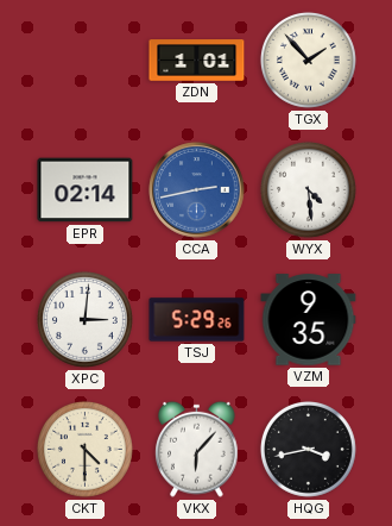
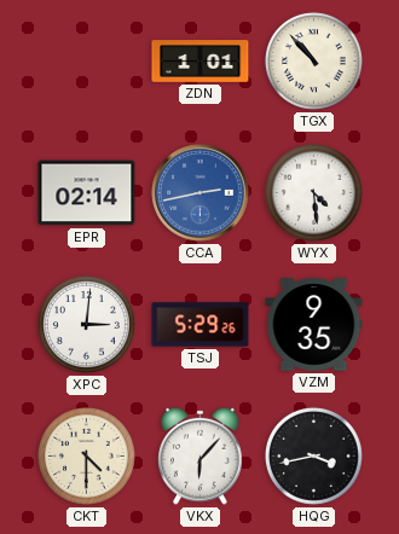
TGX: 1:53 -> 10:53
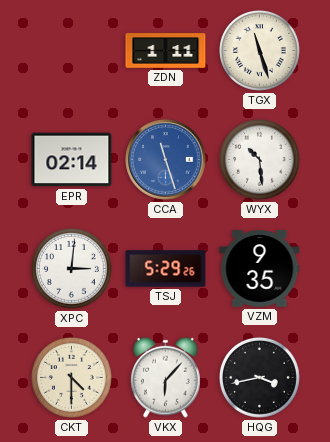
ZDN: 1:01 -> 1:11
TGX: 10:53 -> 11:27
CCA: 2:43 -> 11:27
WYX: 4:29 -> 10:29
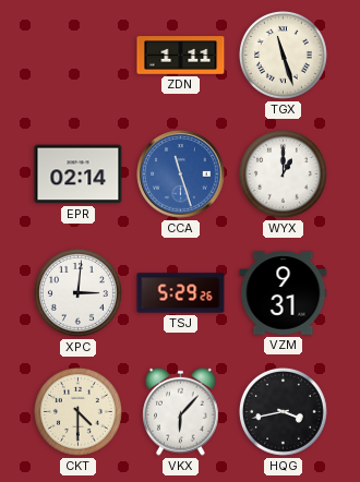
WYX: 10:29 -> 1:00
VZM: 9:35 -> 9:31
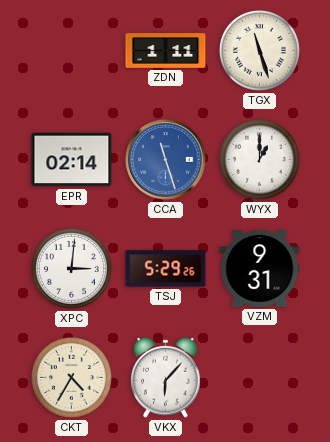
CKT: 4:30 -> 4:35
HQG: 3:43 -> none
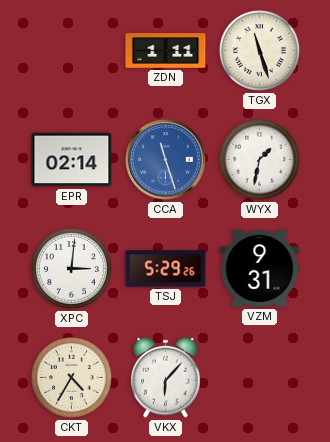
WYX: 1:00 -> 1:32
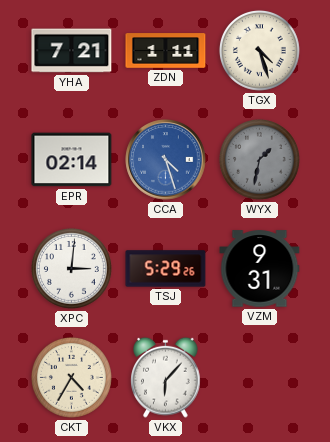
YHA: none -> 7:21
TGX: 11:27 -> 4:27
CCA: 11:27 -> 4:27
WYX dial: white -> grey
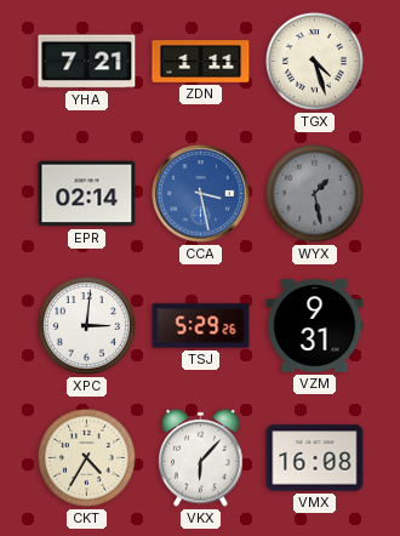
CCA: 4:27 -> 3:28
WYX: 1:32 -> 1:28
VMX: none -> 16:08
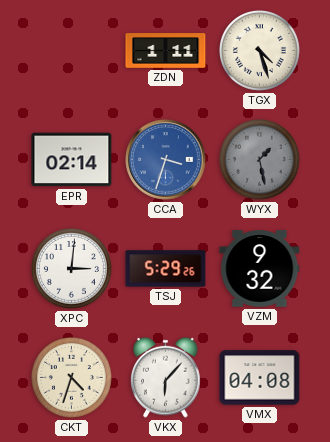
YHA: 7:21 -> none
CCA: 3:28 -> 3:33
VZM: 9:31 -> 9:32
CKT: 4:35 -> 4:33
VMX: 16:08 -> 04:08
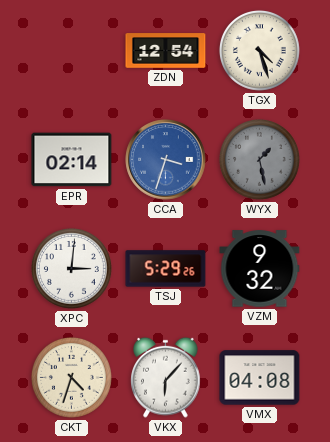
ZDN: 1:11 -> 12:54
